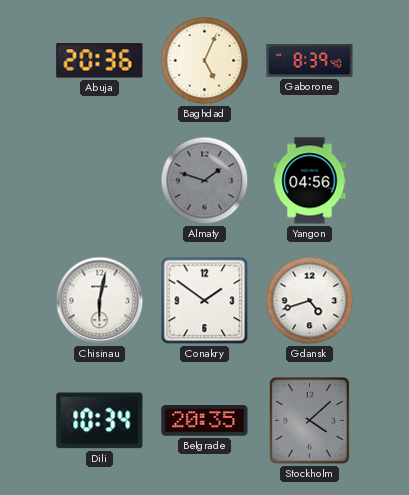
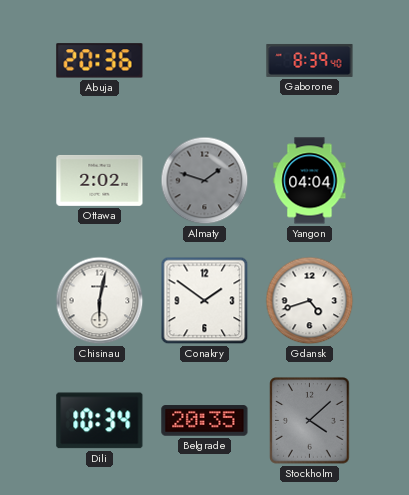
Baghdad: 5:04 -> none
Ottawa: none -> 2:02
Yangon: 04:56 -> 04:04
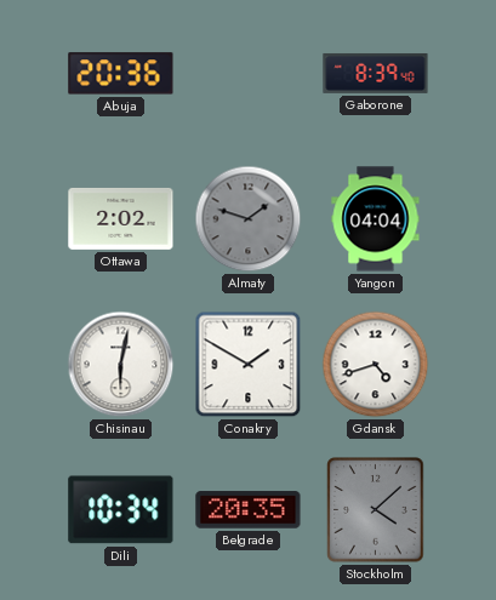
Conakry: 1:51 -> 1:50
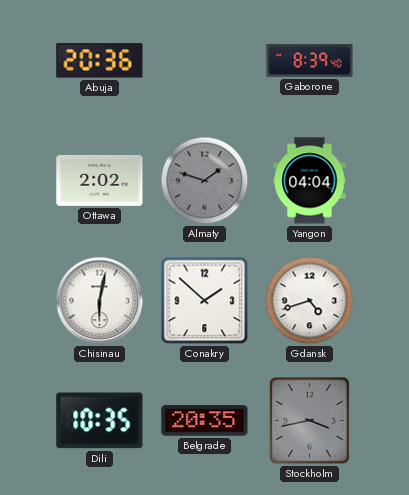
Conakry: 1:50 -> 1:52
Dili: 10:34 -> 10:35
Stockholm: 4:08 -> 3:43
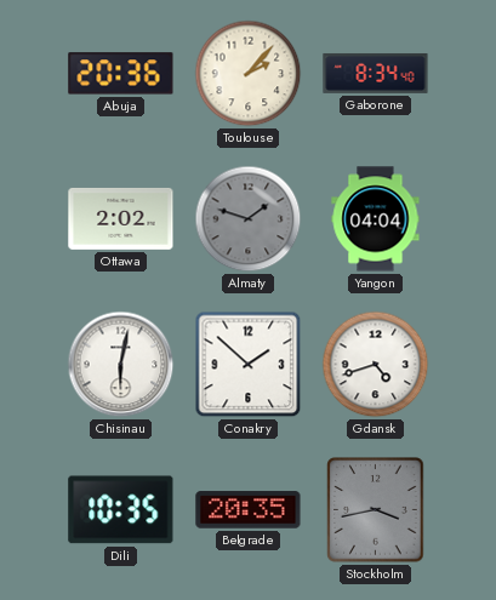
Toulouse: none -> 2:07
Gaborone: 8:39 -> 8:34
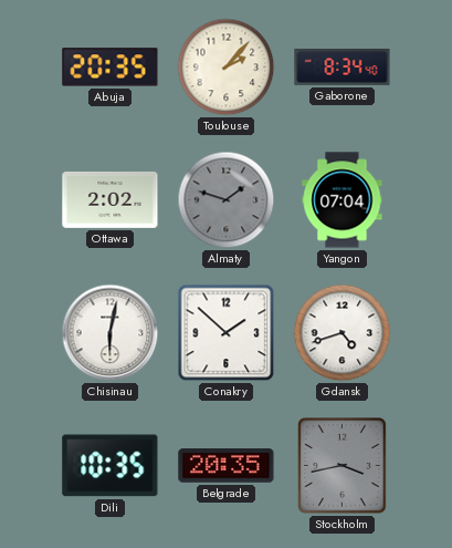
Abuja: 20:36 -> 20:35
Yangon: 04:04 -> 07:04
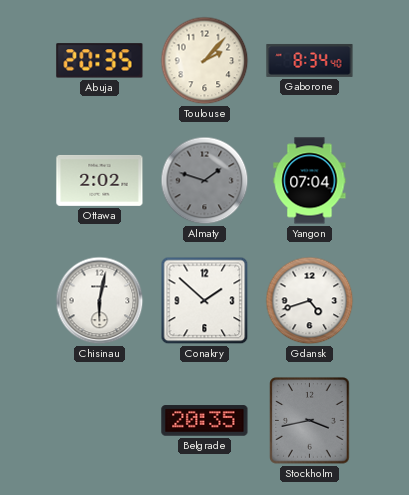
Dili: 10:35 -> none
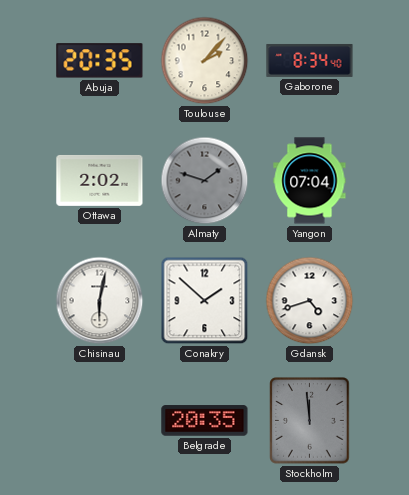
Stockholm: 3:43 -> 11:59
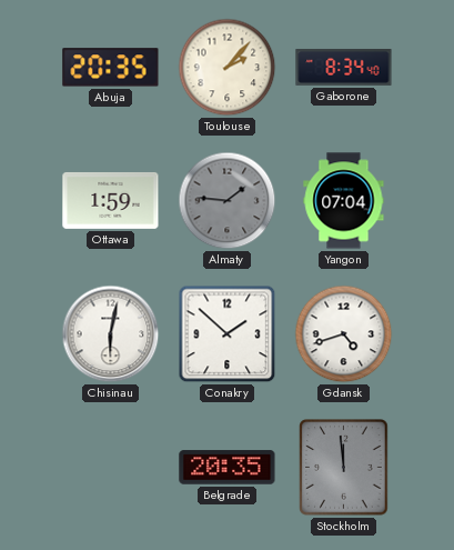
Ottawa: 2:02 -> 1:59
Almaty: 1:48 -> 1:46
